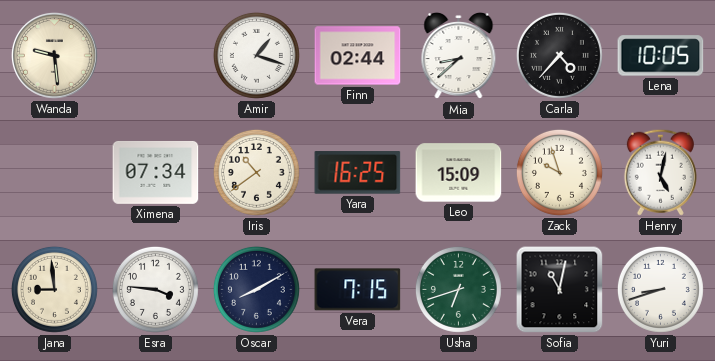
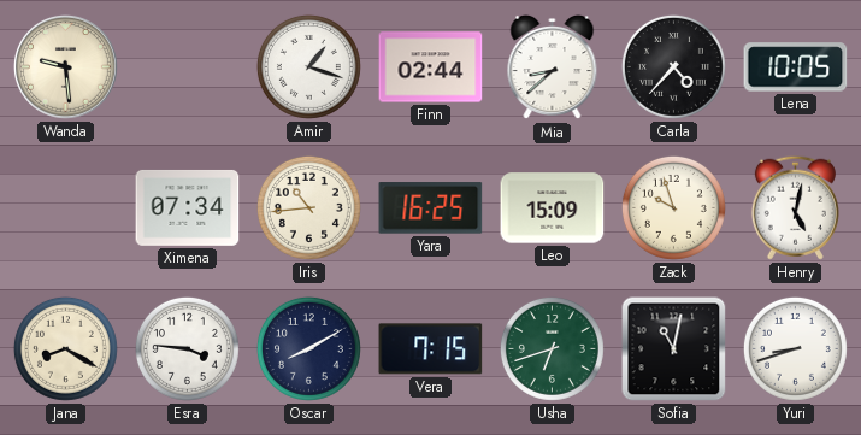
Iris: 10:39 -> 10:44
Jana: 8:59 -> 8:20
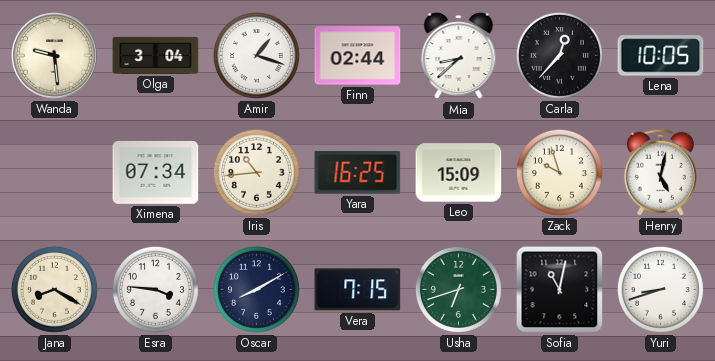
Olga: none -> 3:04
Carla: 4:37 -> 12:37
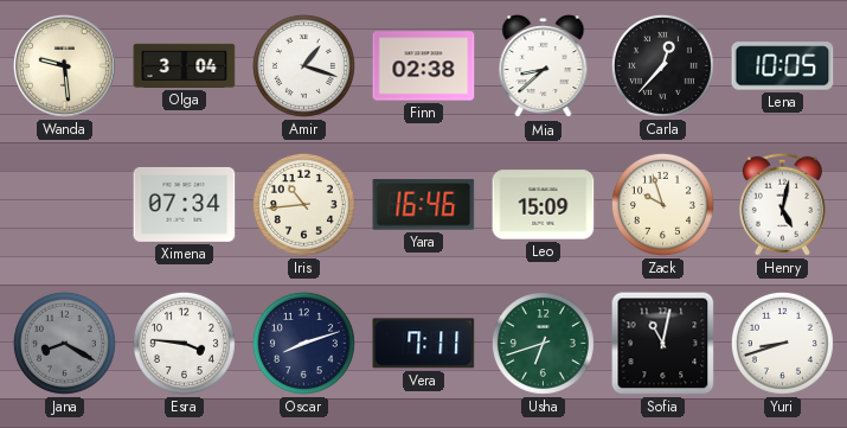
Finn: 02:44 -> 02:38
Yara: 16:25 -> 16:46
Jana dial: cream -> grey
Oscar: 8:10 -> 8:12
Vera: 7:15 -> 7:11
